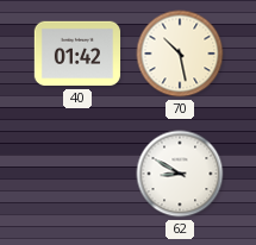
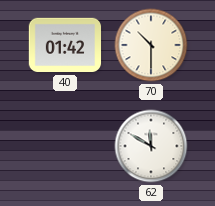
70: 10:28 -> 10:30
62: 8:50 -> 11:50
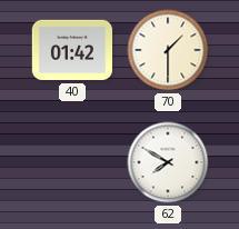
70: 10:30 -> 1:30
62: 11:50 -> 7:50
